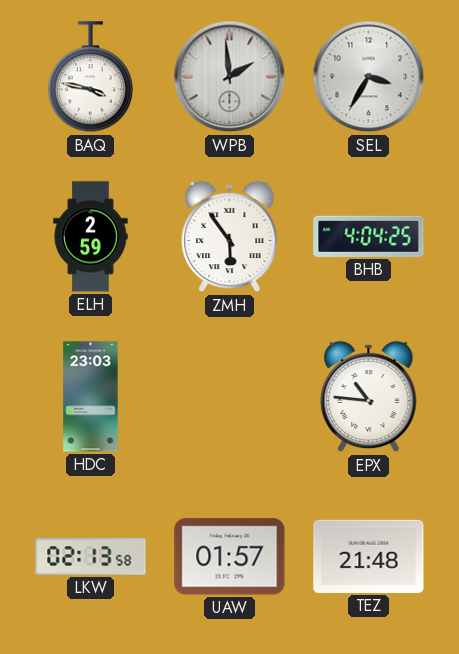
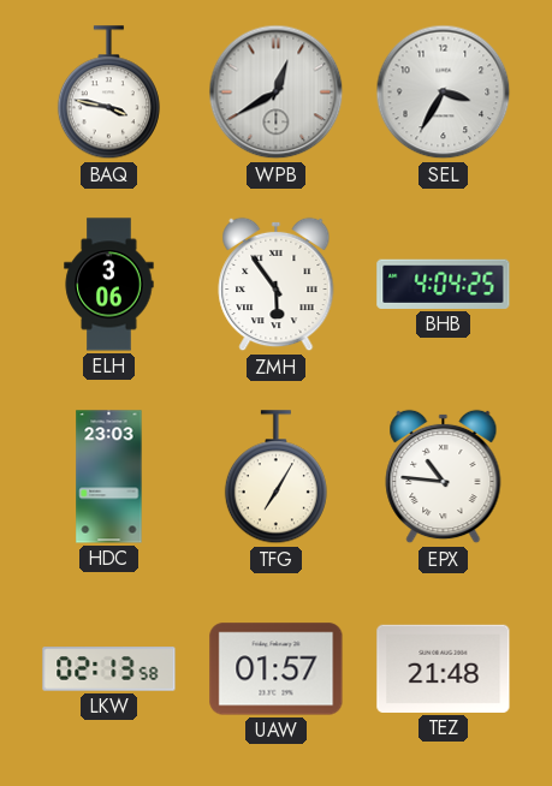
WPB: 1:59 -> 12:40
ELH: 2:59 -> 3:06
TFG: none -> 7:05
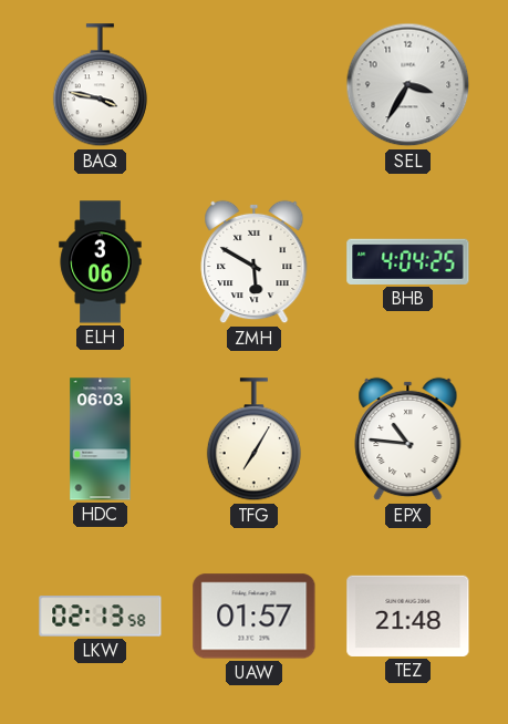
WPB: 12:40 -> none
ZMH: 5:54 -> 5:50
HDC: 23:03 -> 06:03
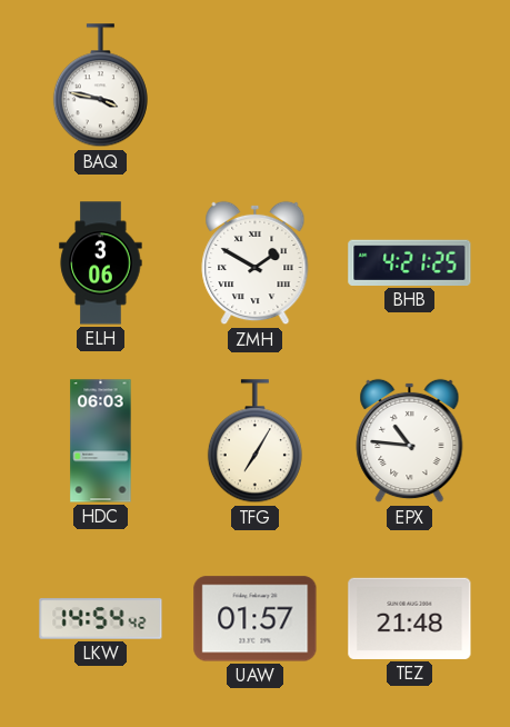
SEL: 3:35 -> none
ZMH: 5:50 -> 1:50
BHB: 4:04 -> 4:21
LKW: 02:13 -> 14:54
